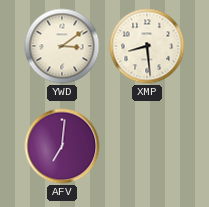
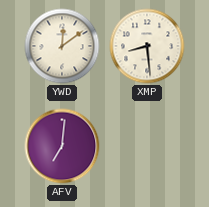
YWD: 3:09 -> 12:09
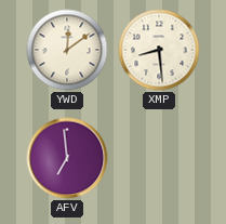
AFV: 7:01 -> 6:59
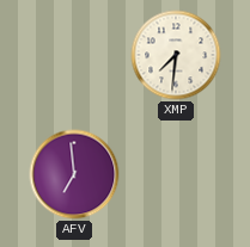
YWD: 12:09 -> none
XMP: 8:29 -> 7:31
